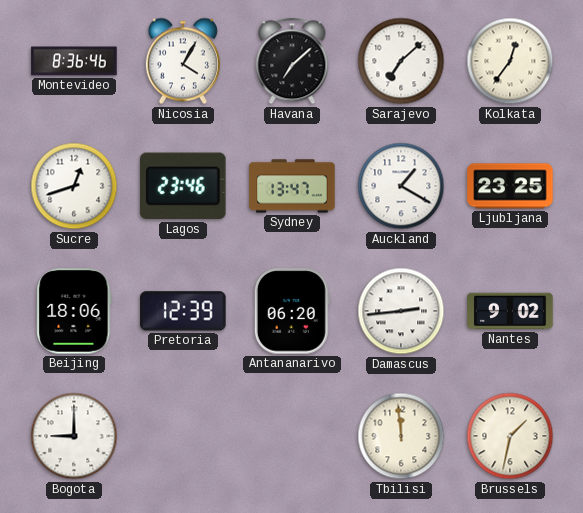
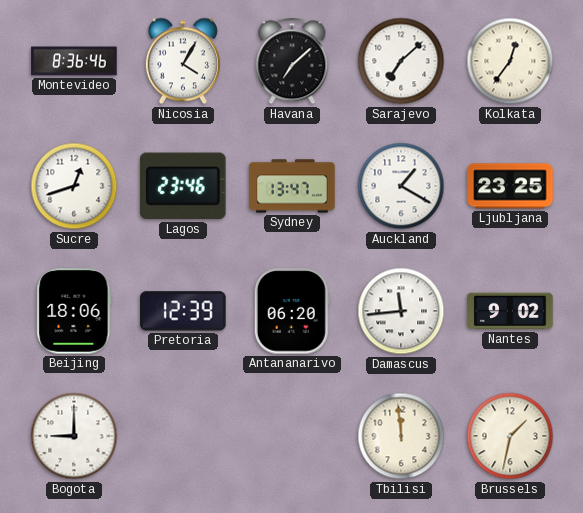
Damascus: 2:44 -> 11:44
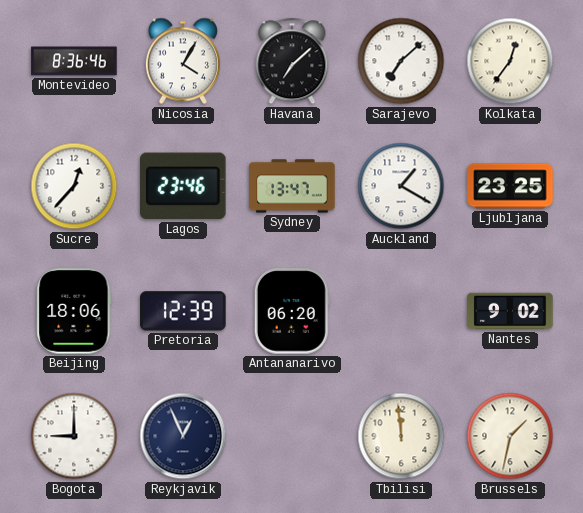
Sucre: 12:42 -> 12:37
Damascus: 11:44 -> none
Reykjavik: none -> 12:56
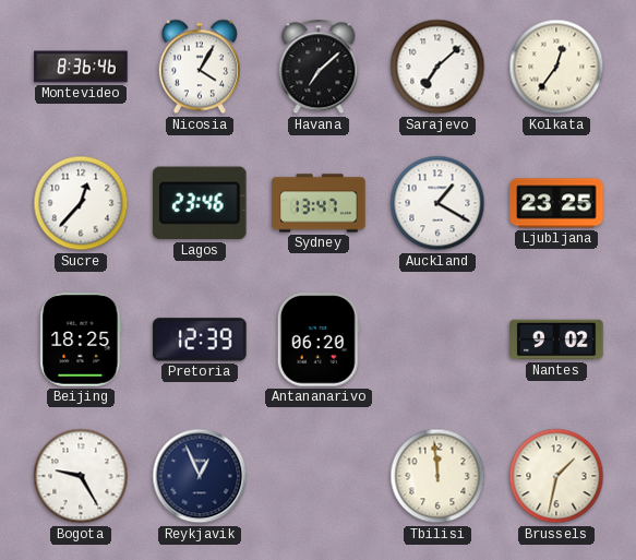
Beijing: 18:06 -> 18:25
Bogota: 9:00 -> 9:25
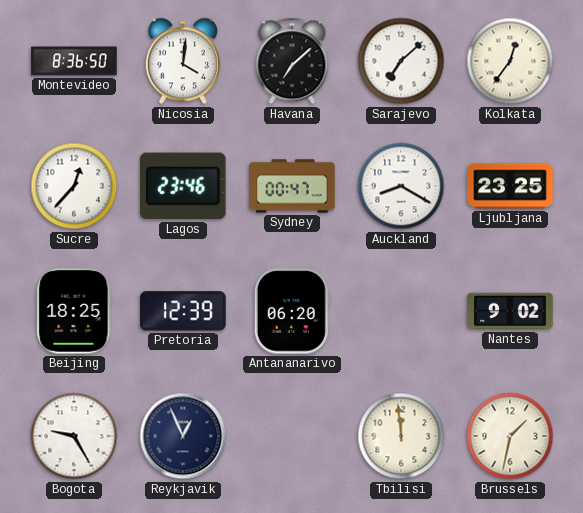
Montevideo: 8:36:46 -> 8:36:50
Nicosia: 4:05 -> 4:01
Sydney: 13:47 -> 00:47
Auckland: 1:20 -> 8:20
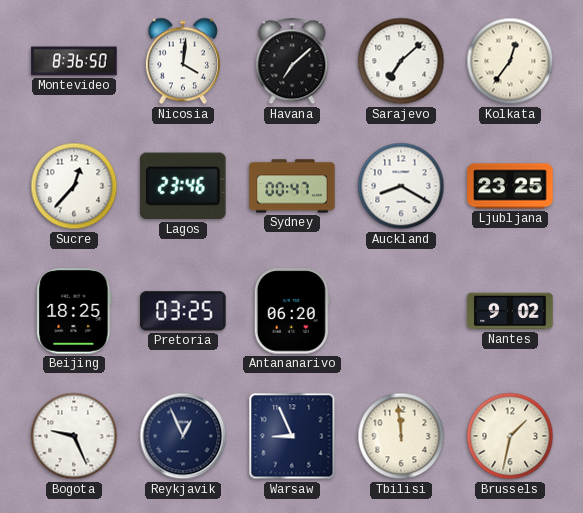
Pretoria: 12:39 -> 03:25
Bogota: 9:25 -> 9:26
Warsaw: none -> 8:56
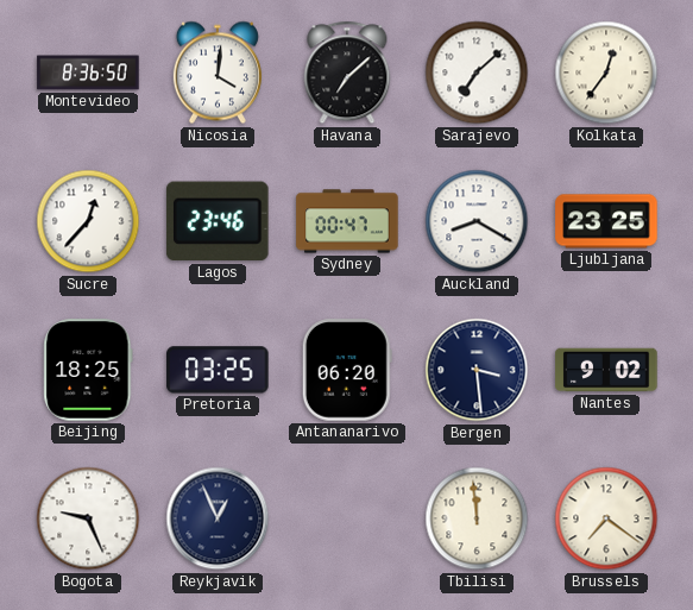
Bergen: none -> 3:29
Warsaw: 8:56 -> none
Brussels: 1:32 -> 7:21
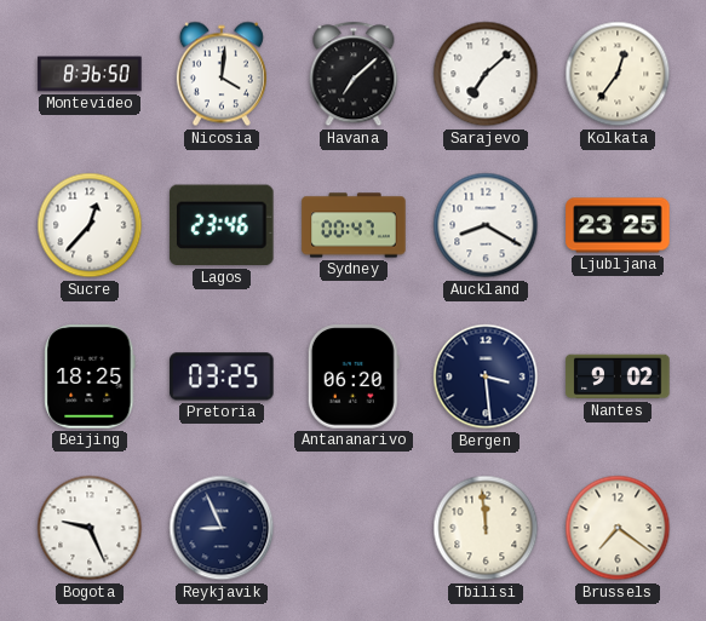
Reykjavik: 12:56 -> 8:56
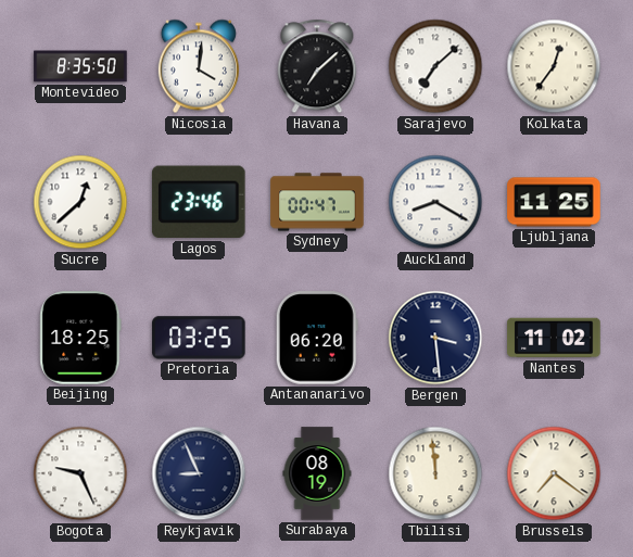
Montevideo: 8:36 -> 8:35
Sucre: 12:37 -> 12:38
Ljubljana: 23:25 -> 11:25
Nantes: 9:02 -> 11:02
Surabaya: none -> 08:19
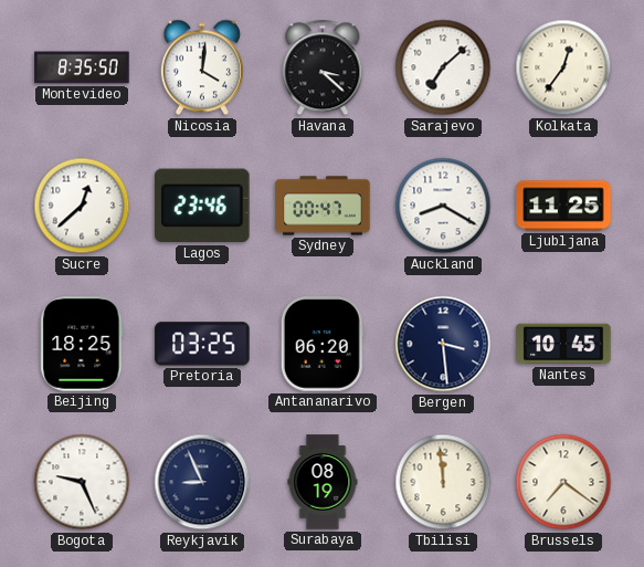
Havana: 7:08 -> 3:22
Nantes: 11:02 -> 10:45
